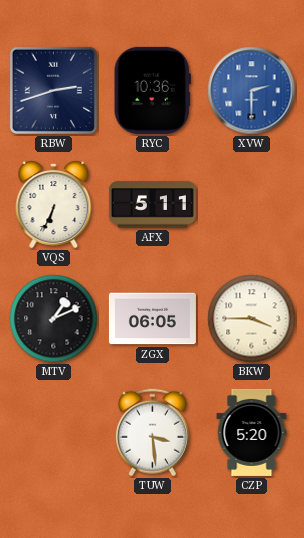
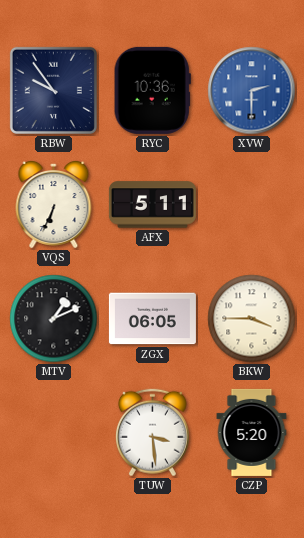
RBW: 2:42 -> 9:54
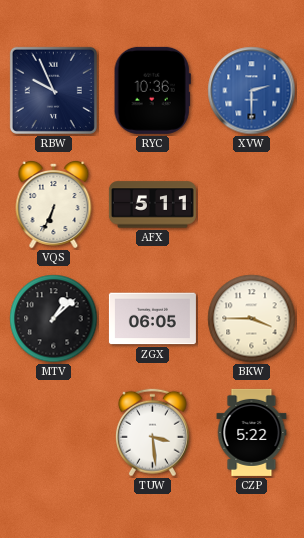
RBW: 9:54 -> 9:56
MTV: 1:11 -> 1:08
CZP: 5:20 -> 5:22
